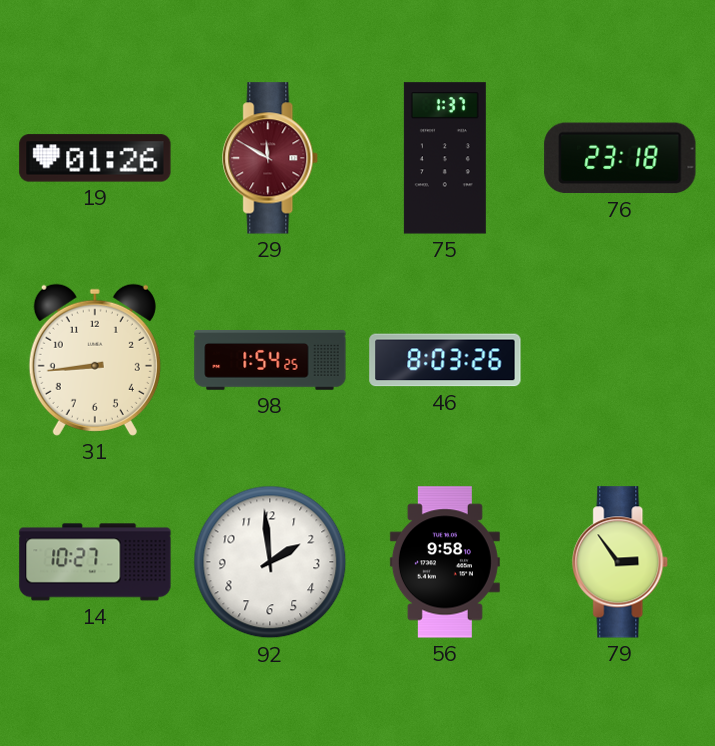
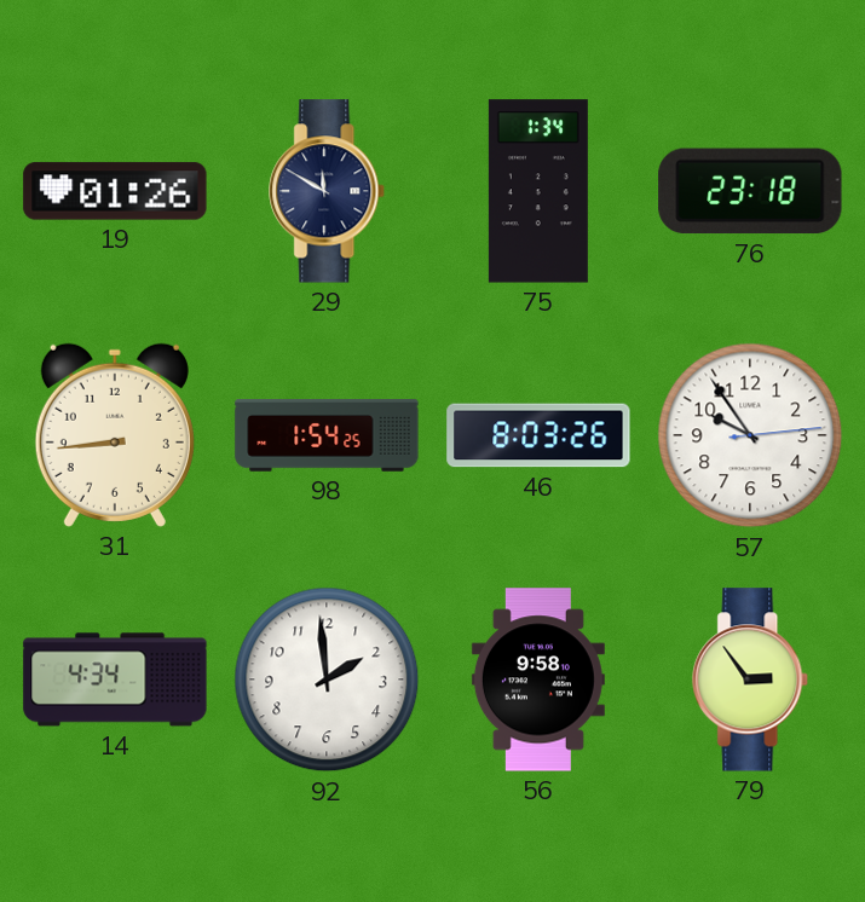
29 dial: burgundy -> navy
75: 1:37 -> 1:34
57: none -> 9:54
14: 10:27 -> 4:34
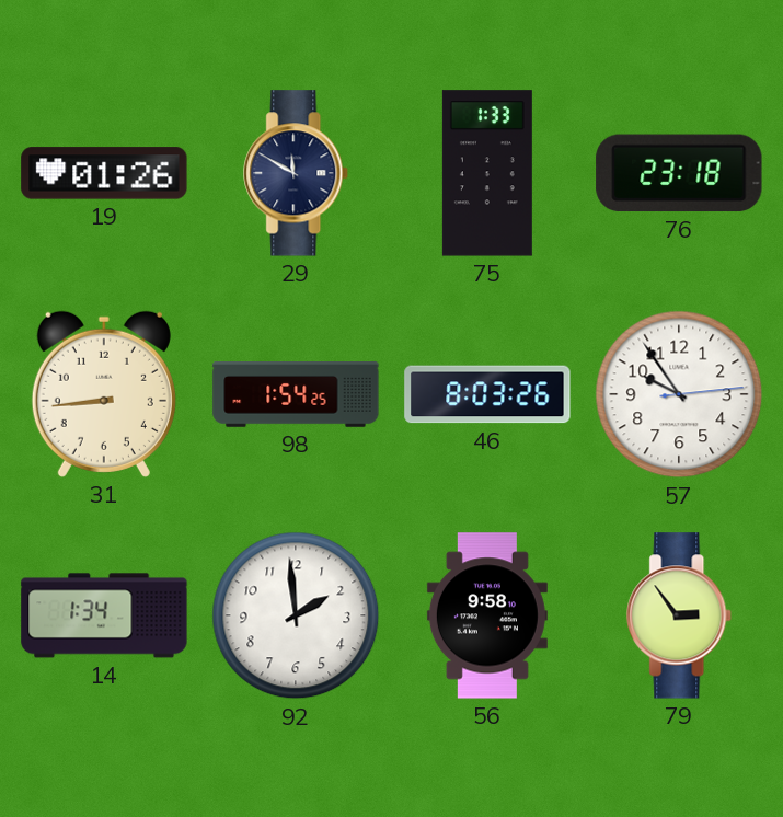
75: 1:34 -> 1:33
14: 4:34 -> 1:34
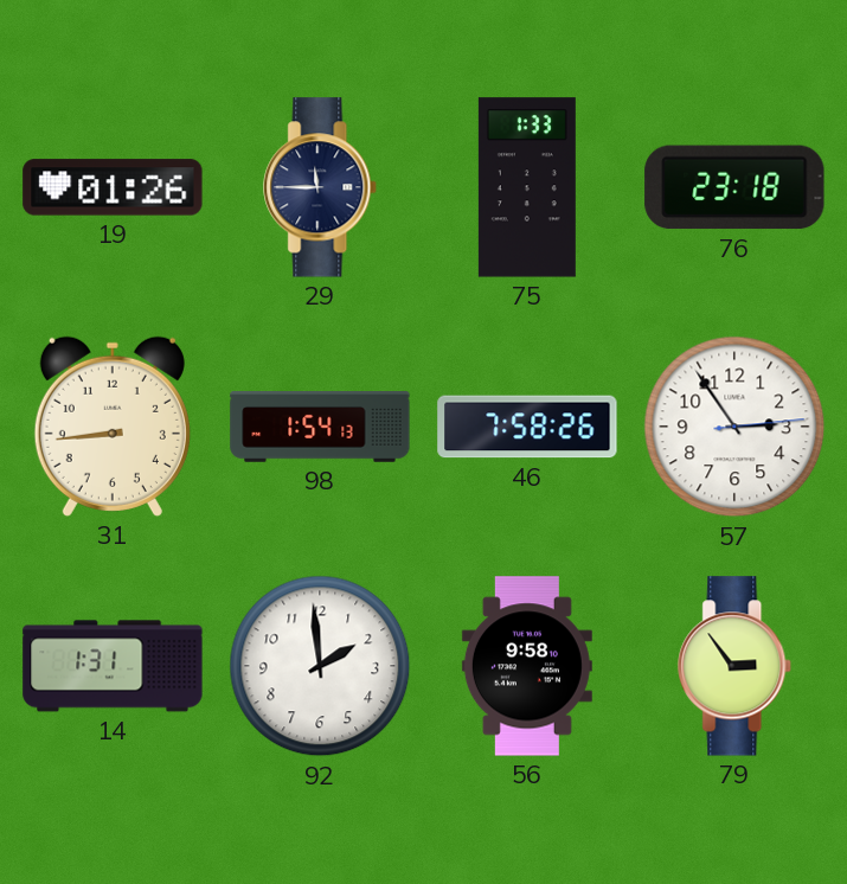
29: 11:50 -> 11:45
98: 1:54:25 -> 1:54:13
46: 8:03 -> 7:58
57: 9:54 -> 2:54
14: 1:34 -> 1:31
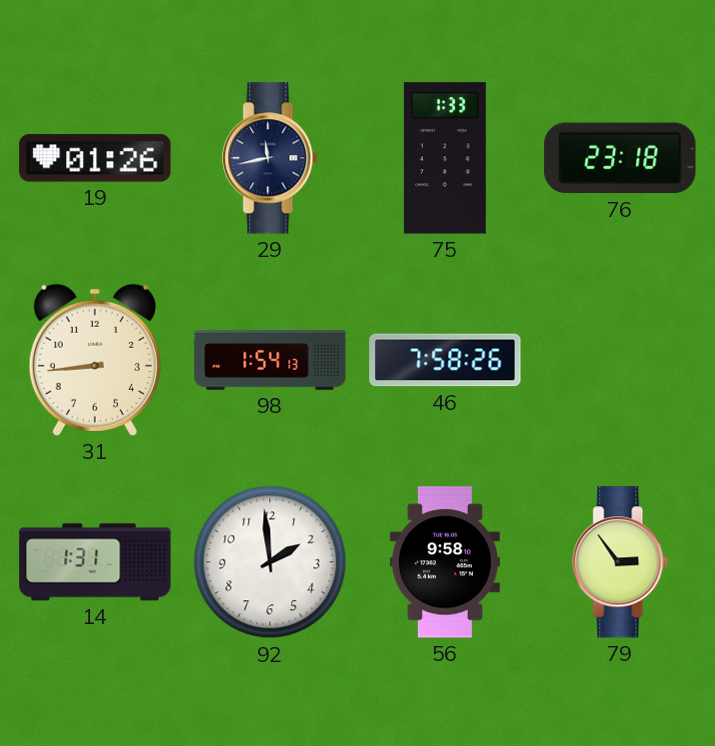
29: 11:45 -> 11:43
57: 2:54 -> none
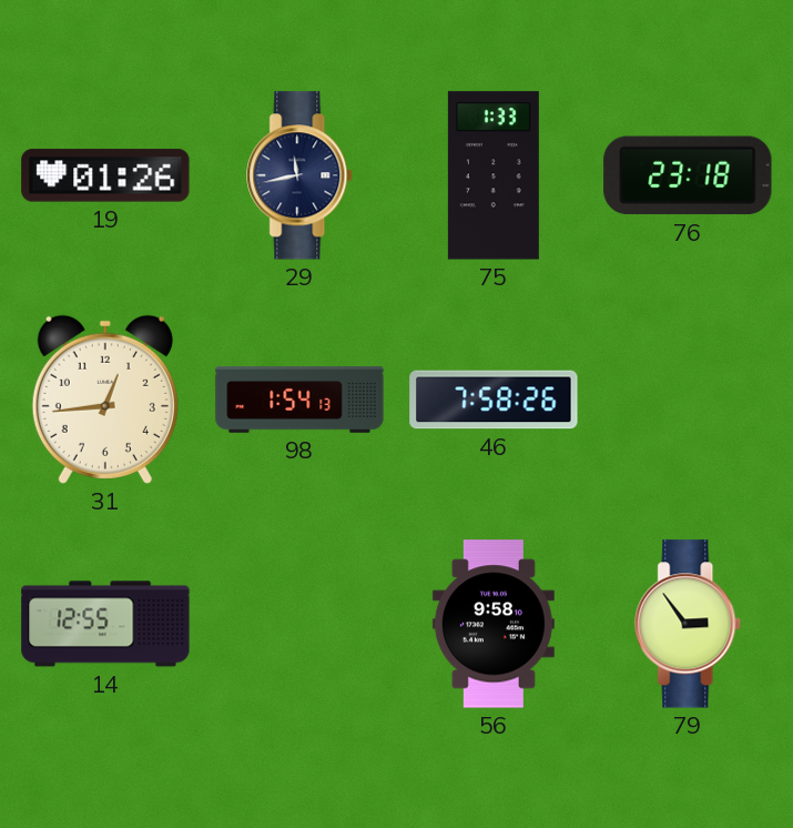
31: 8:44 -> 12:44
14: 1:31 -> 12:55
92: 1:59 -> none
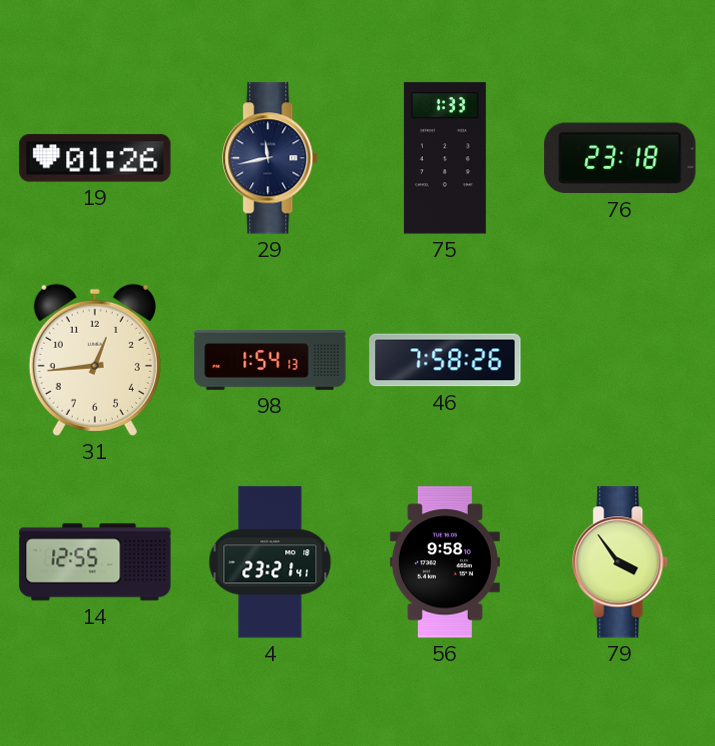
4: none -> 23:21
79: 2:54 -> 3:54
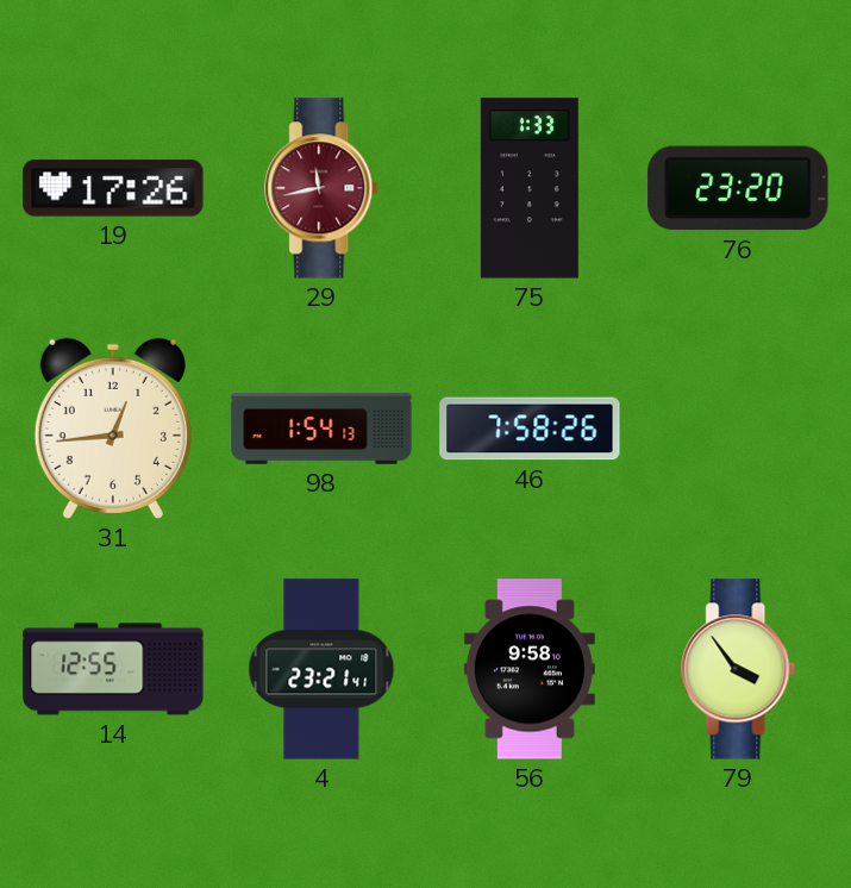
19: 01:26 -> 17:26
29 dial: navy -> burgundy
76: 23:18 -> 23:20
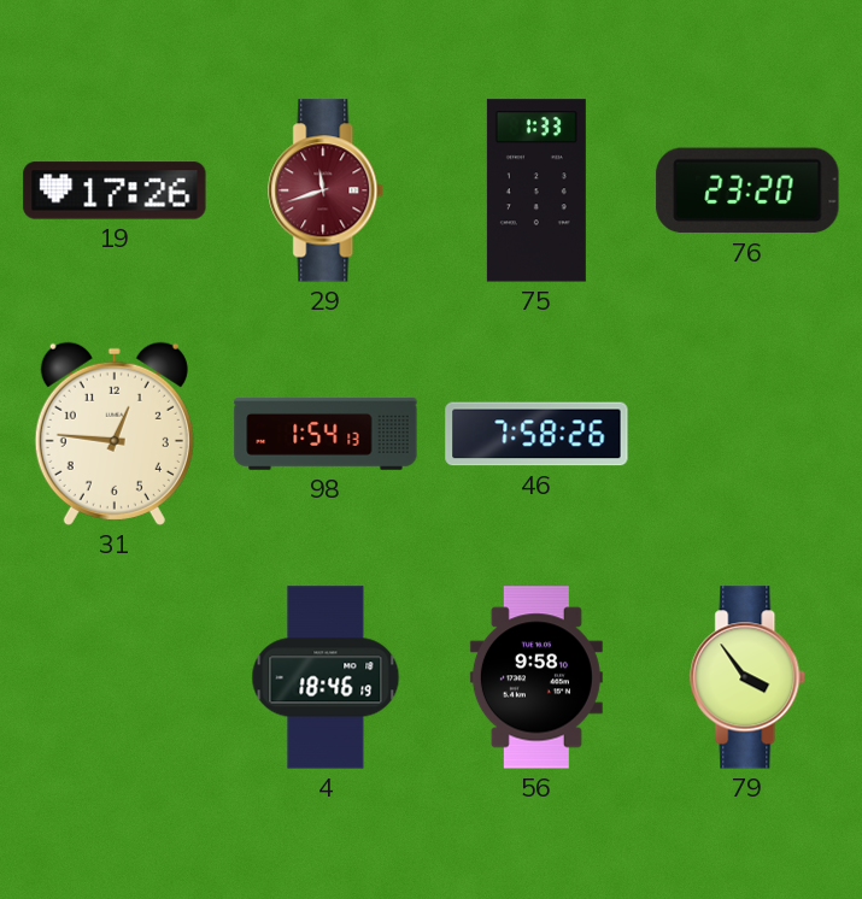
29: 11:43 -> 11:42
31: 12:44 -> 12:46
14: 12:55 -> none
4: 23:21 -> 18:46
